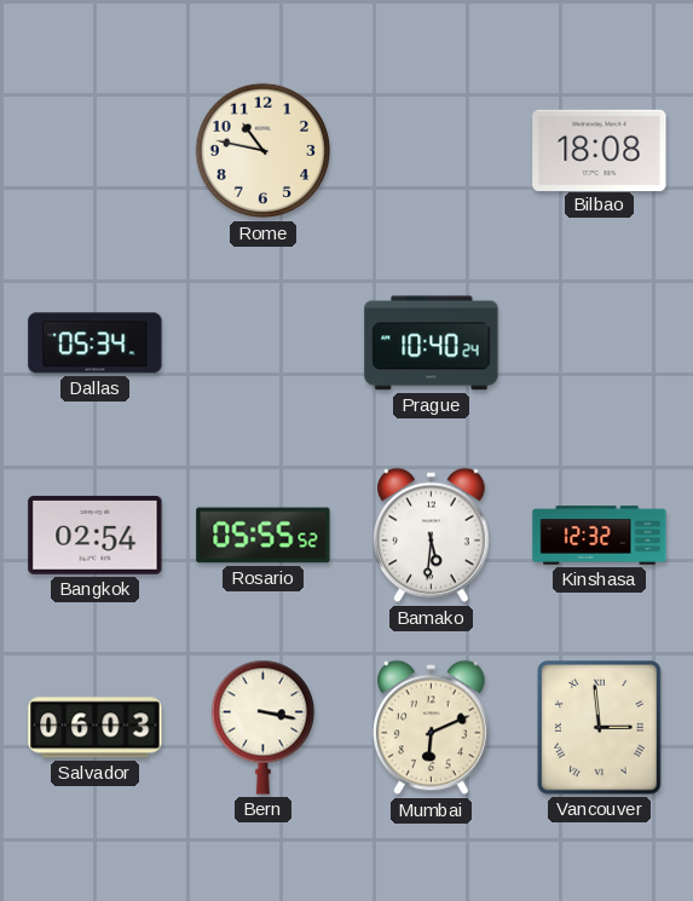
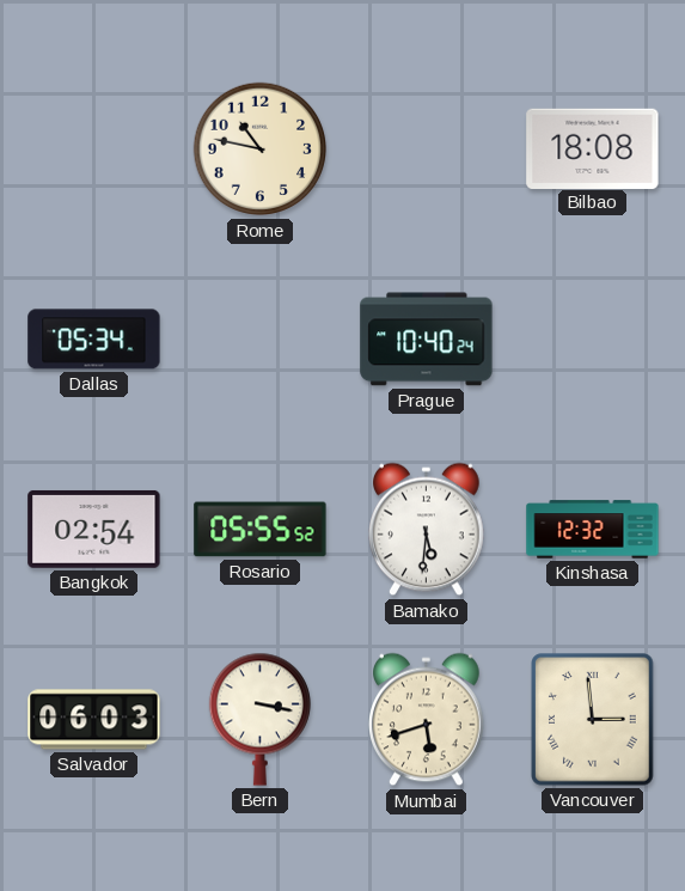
Mumbai: 6:11 -> 5:42
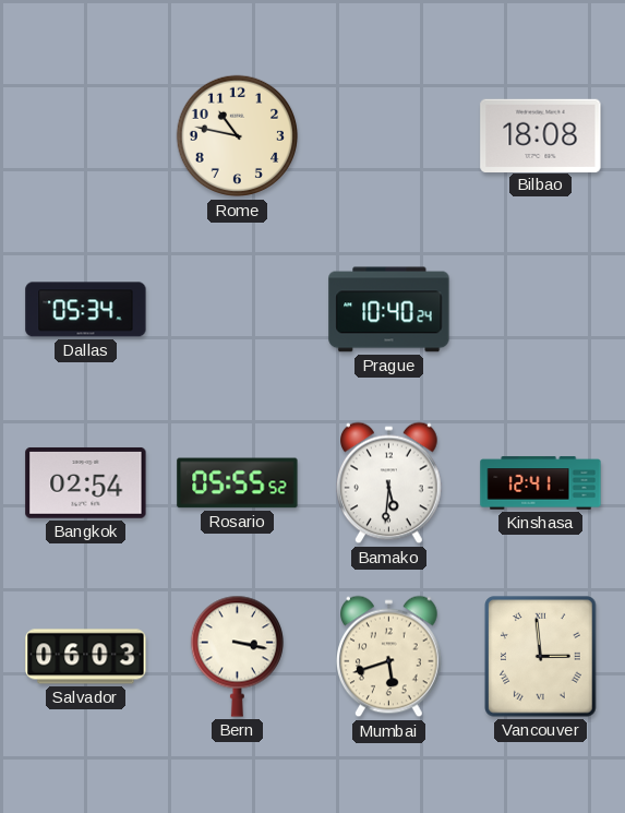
Kinshasa: 12:32 -> 12:41
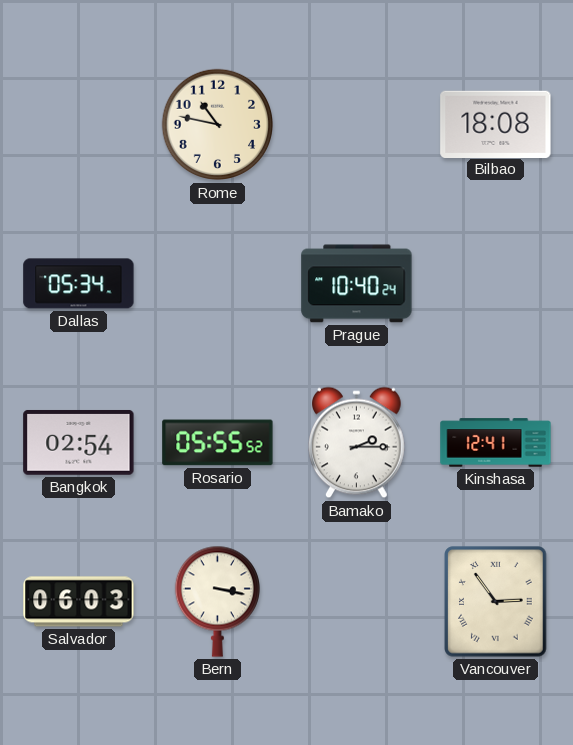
Bamako: 5:31 -> 2:15
Mumbai: 5:42 -> none
Vancouver: 2:59 -> 2:54
